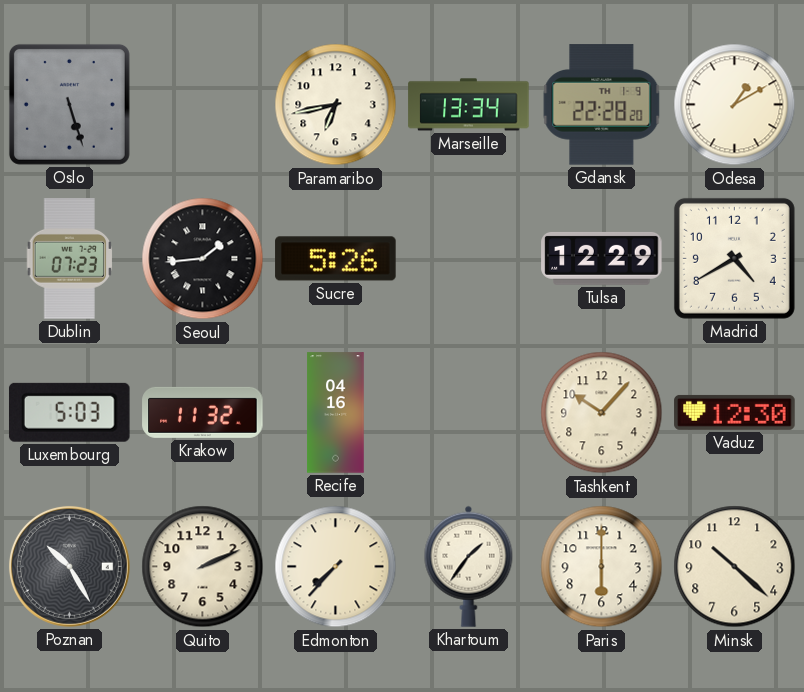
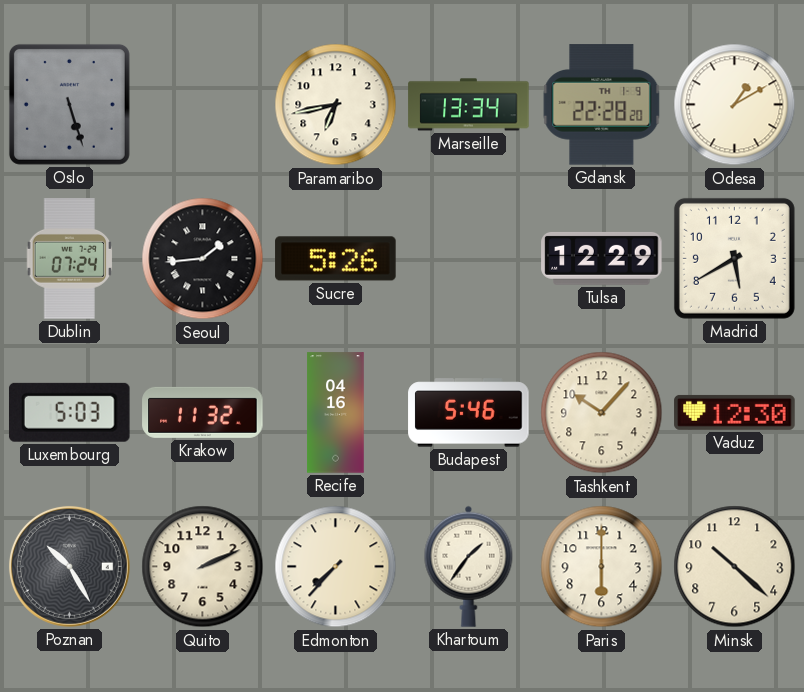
Dublin: 07:23 -> 07:24
Madrid: 4:40 -> 5:40
Budapest: none -> 5:46
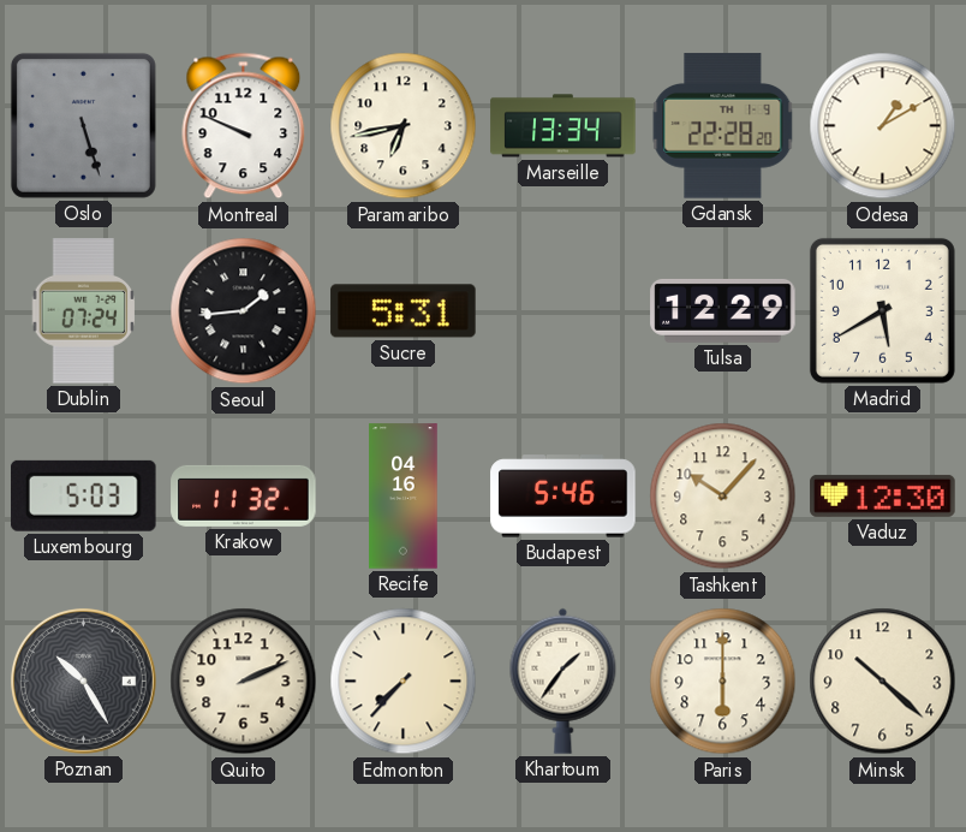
Montreal: none -> 9:49
Sucre: 5:26 -> 5:31
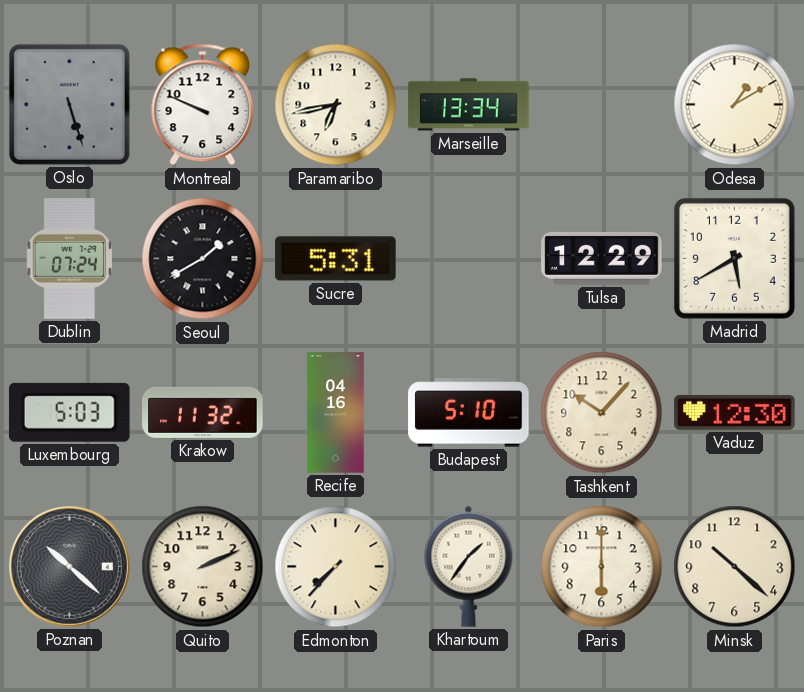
Gdansk: 22:28 -> none
Seoul: 1:44 -> 1:40
Budapest: 5:46 -> 5:10
Poznan: 10:25 -> 10:22
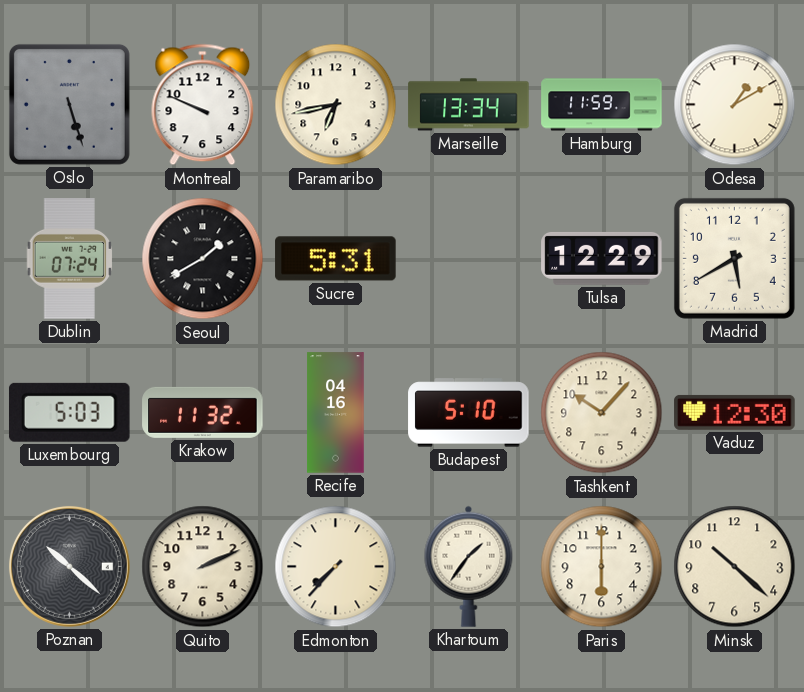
Hamburg: none -> 11:59
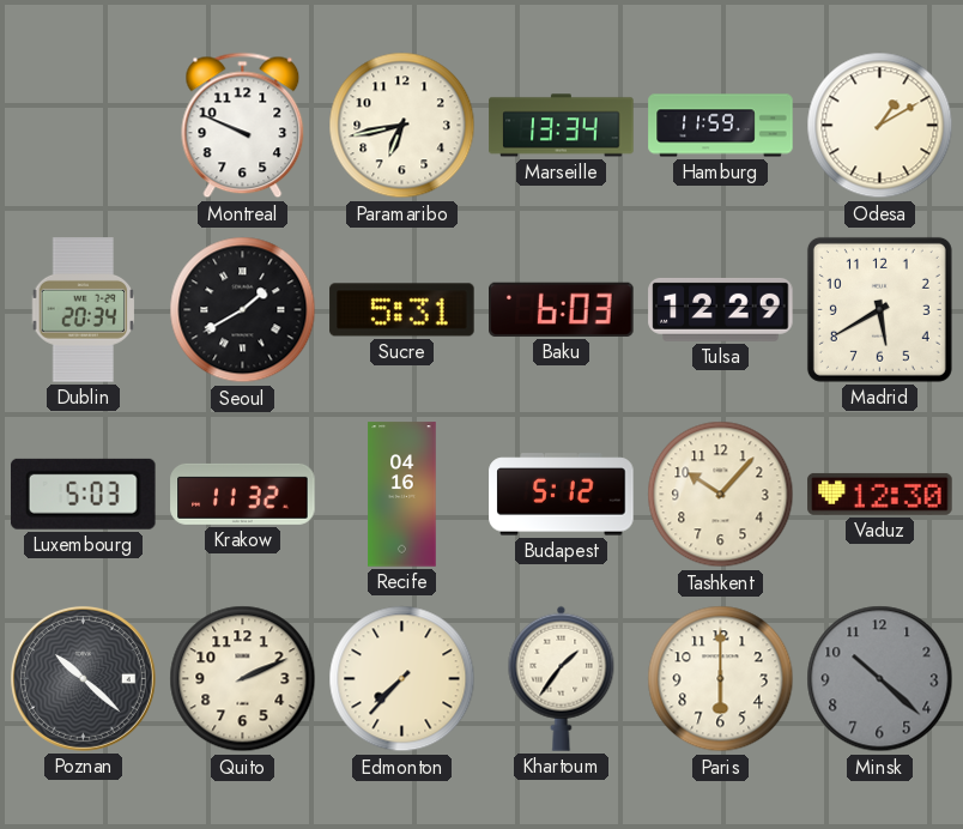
Oslo: 5:27 -> none
Dublin: 07:24 -> 20:34
Baku: none -> 6:03
Budapest: 5:10 -> 5:12
Minsk dial: cream -> grey
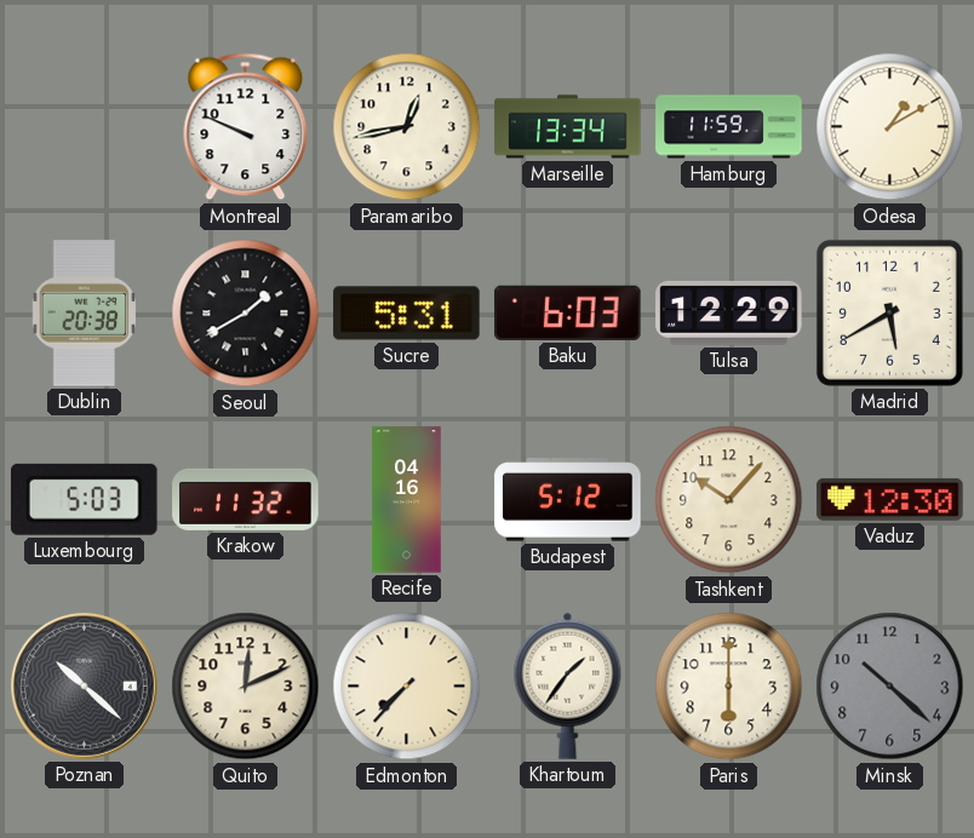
Paramaribo: 6:43 -> 12:43
Dublin: 20:34 -> 20:38
Quito: 2:11 -> 12:11
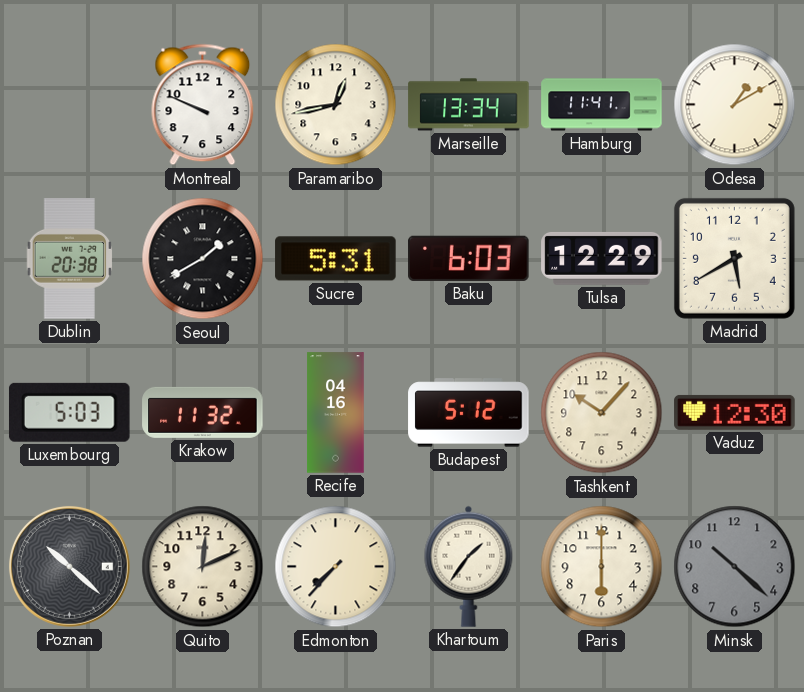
Hamburg: 11:59 -> 11:41
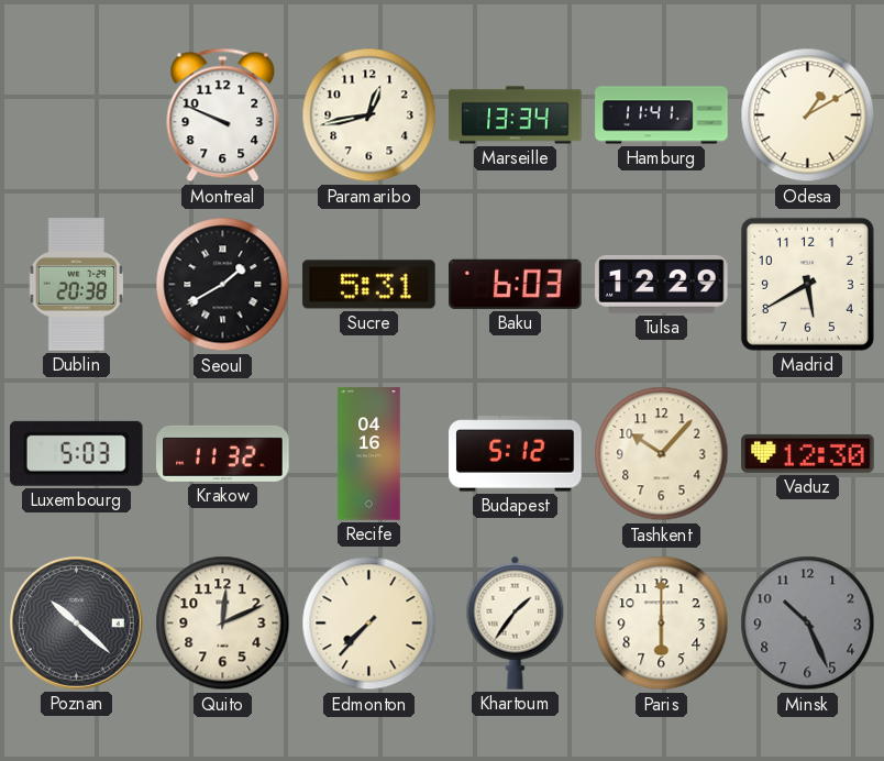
Minsk: 10:22 -> 10:26
